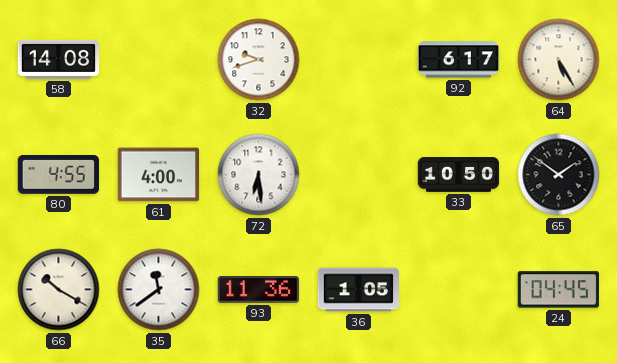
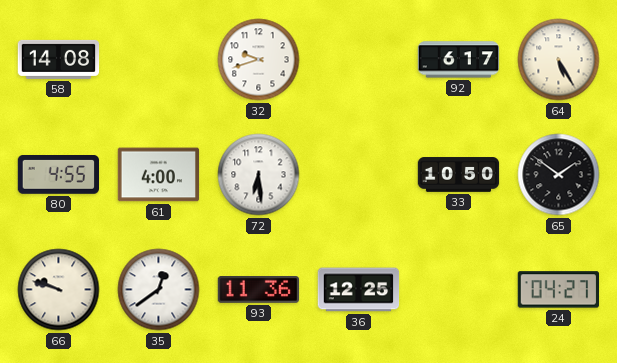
66: 10:20 -> 9:48
35: 11:39 -> 12:39
36: 1:05 -> 12:25
24: 04:45 -> 04:27
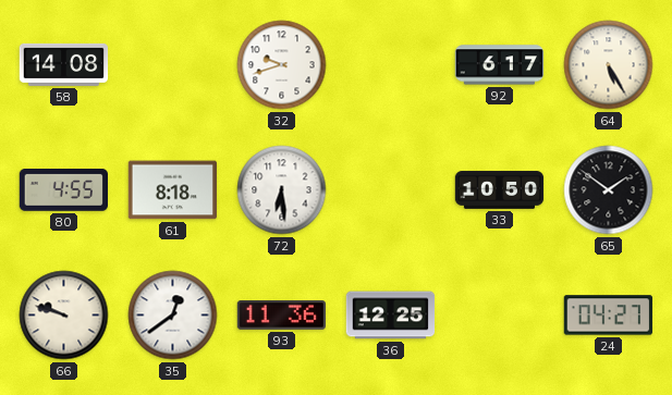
61: 4:00 -> 8:18
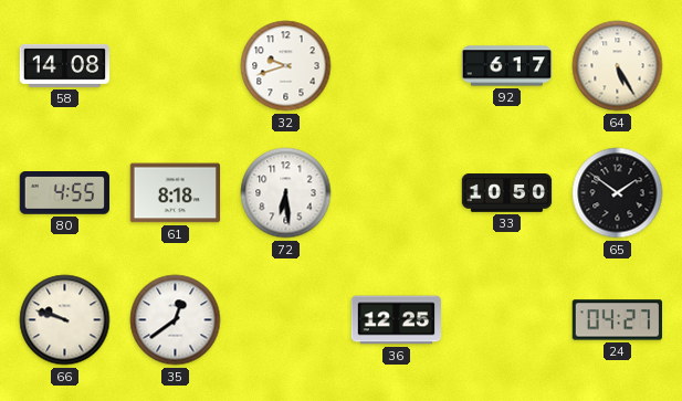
93: 11:36 -> none
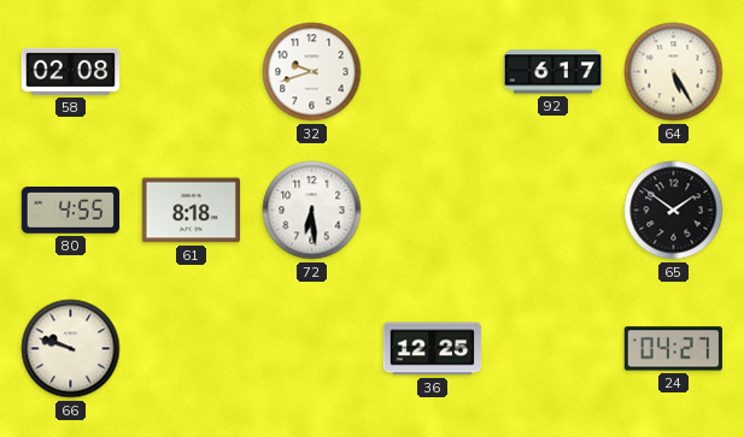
58: 14:08 -> 02:08
33: 10:50 -> none
35: 12:39 -> none
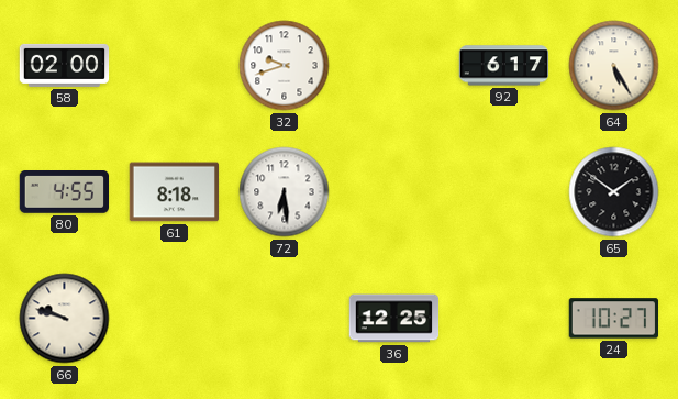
58: 02:08 -> 02:00
24: 04:27 -> 10:27
